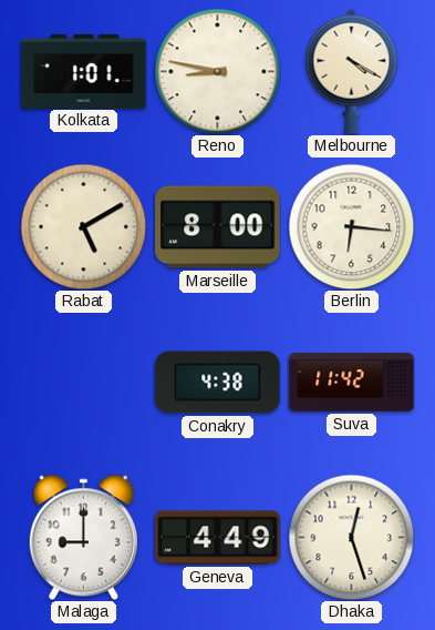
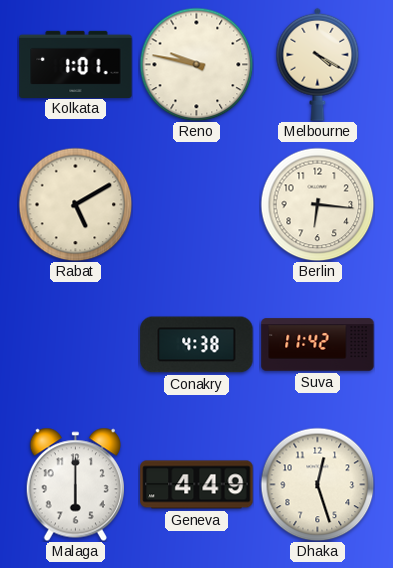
Reno: 8:47 -> 9:47
Marseille: 8:00 -> none
Malaga: 9:00 -> 6:00
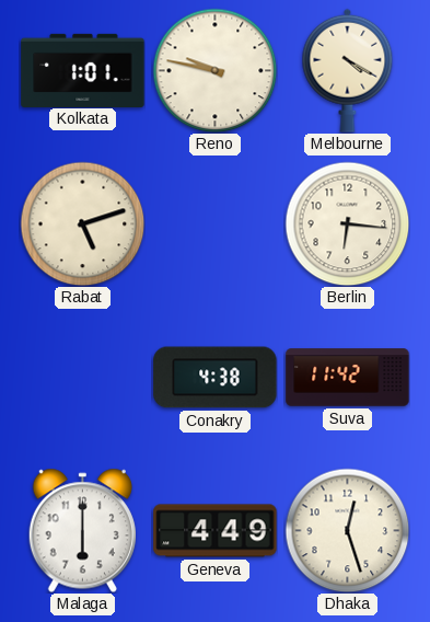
Rabat: 5:10 -> 5:12
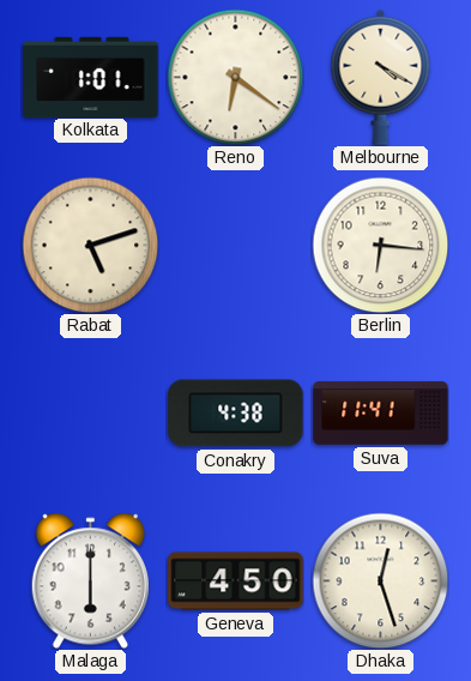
Reno: 9:47 -> 6:21
Suva: 11:42 -> 11:41
Geneva: 4:49 -> 4:50
